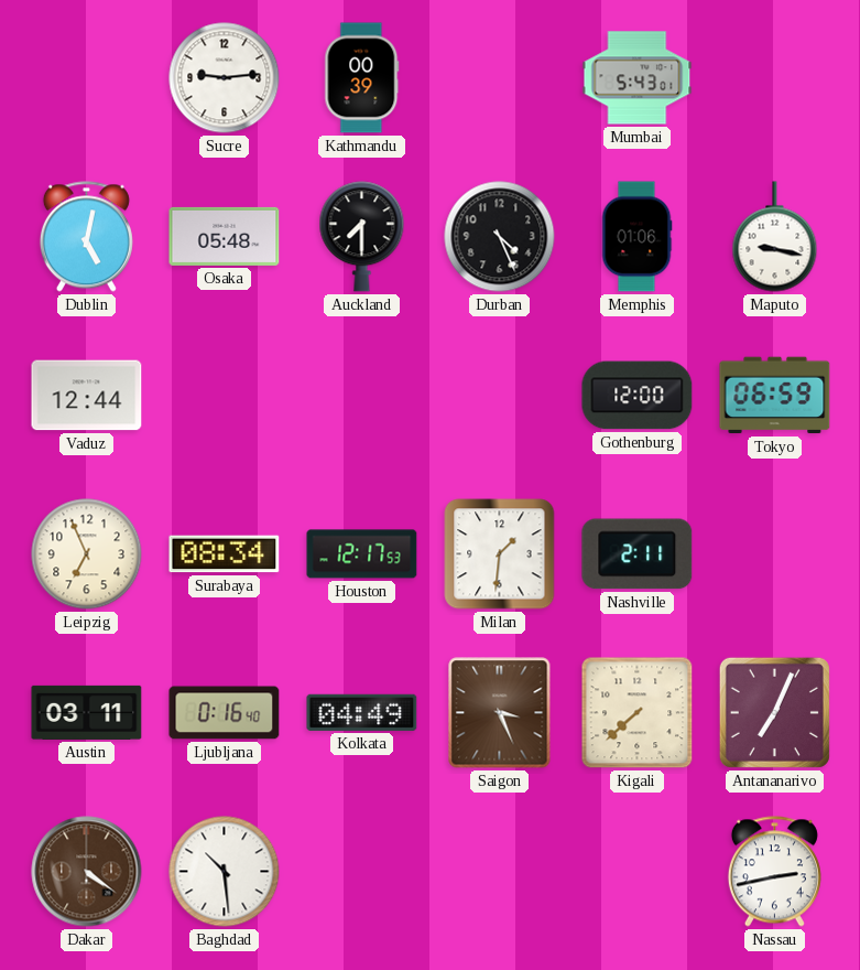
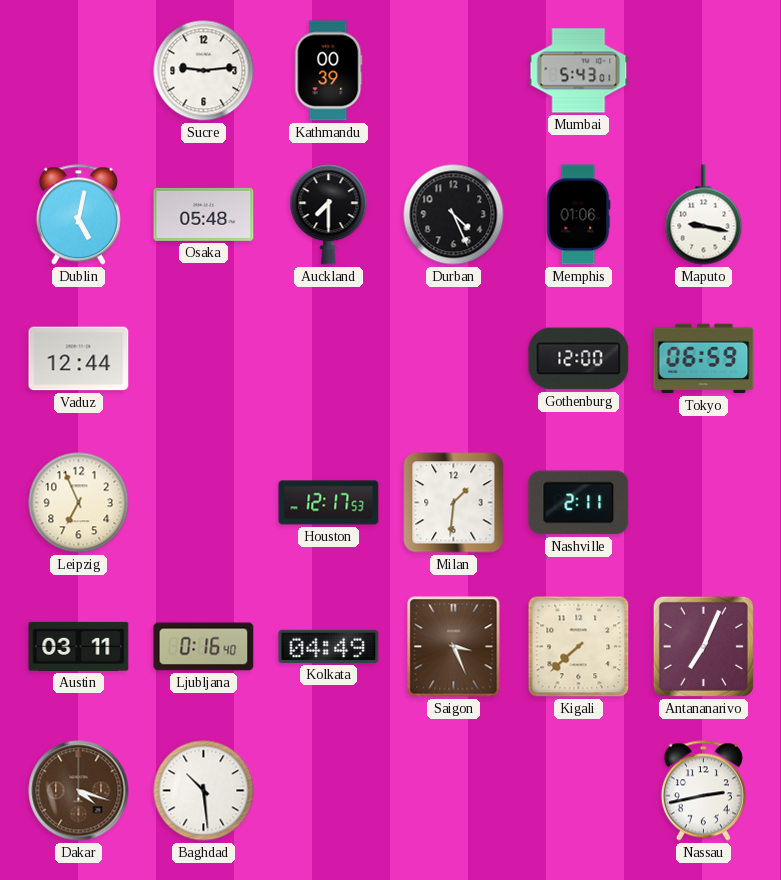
Surabaya: 08:34 -> none
Dakar: 4:21 -> 4:18
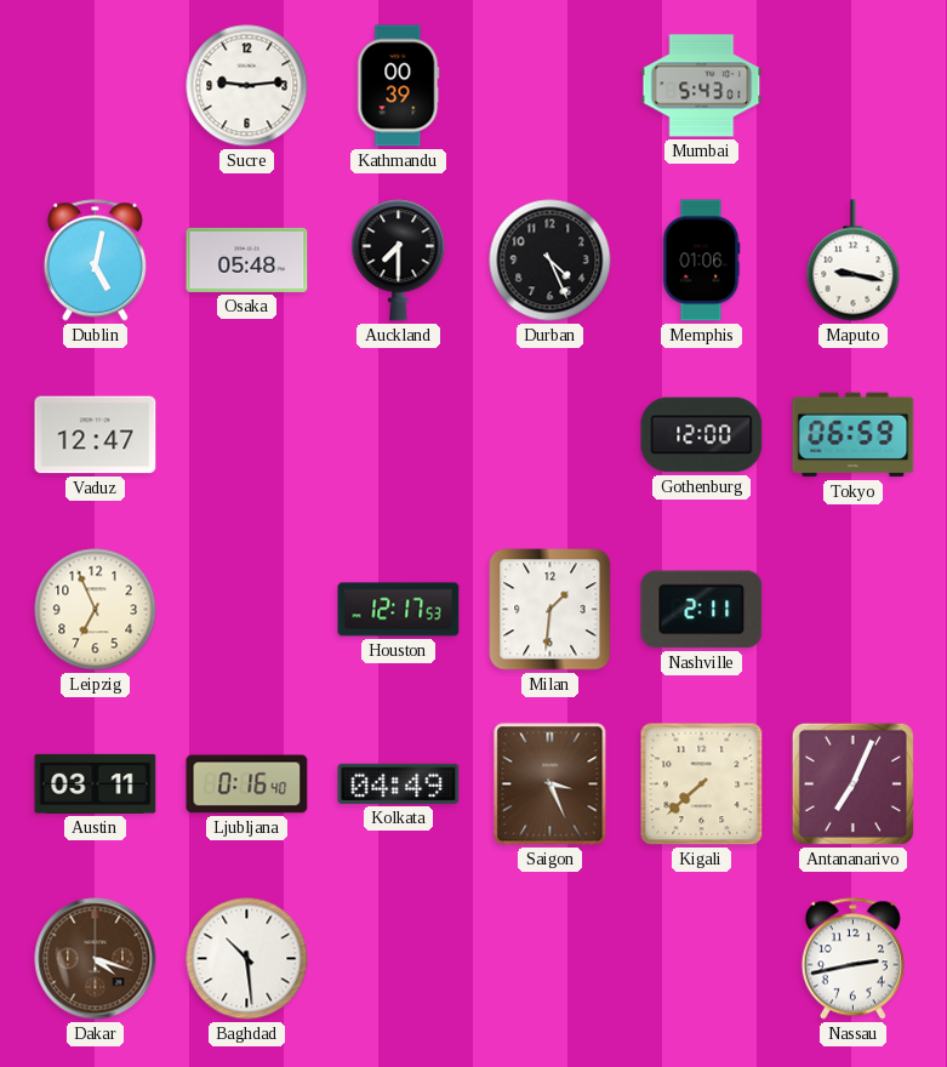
Vaduz: 12:44 -> 12:47
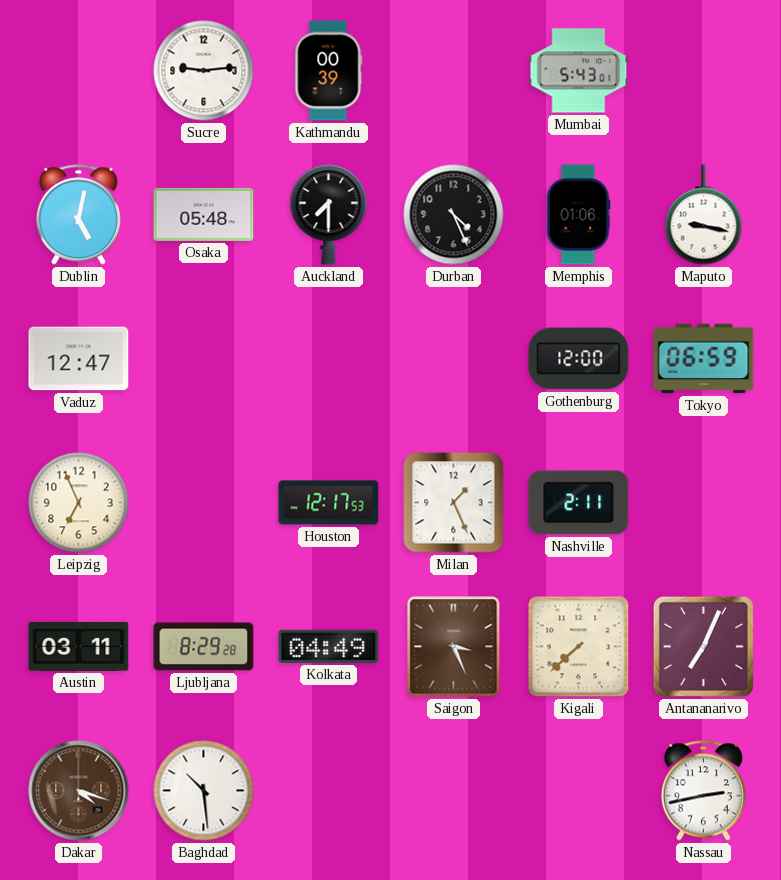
Milan: 1:31 -> 1:26
Ljubljana: 0:16 -> 8:29
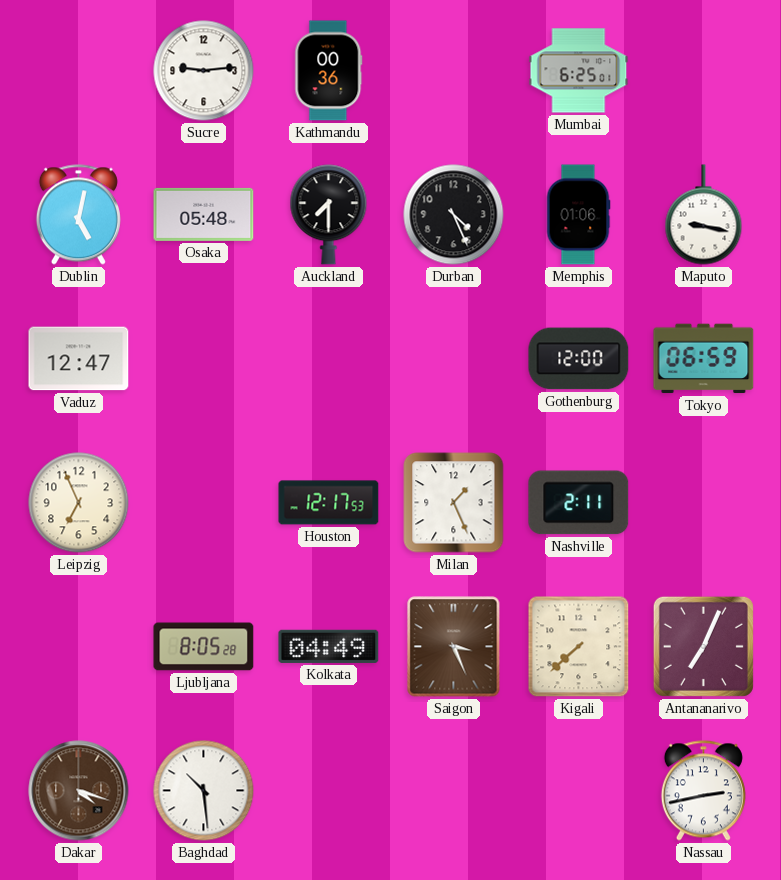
Kathmandu: 00:39 -> 00:36
Mumbai: 5:43 -> 6:25
Austin: 03:11 -> none
Ljubljana: 8:29 -> 8:05
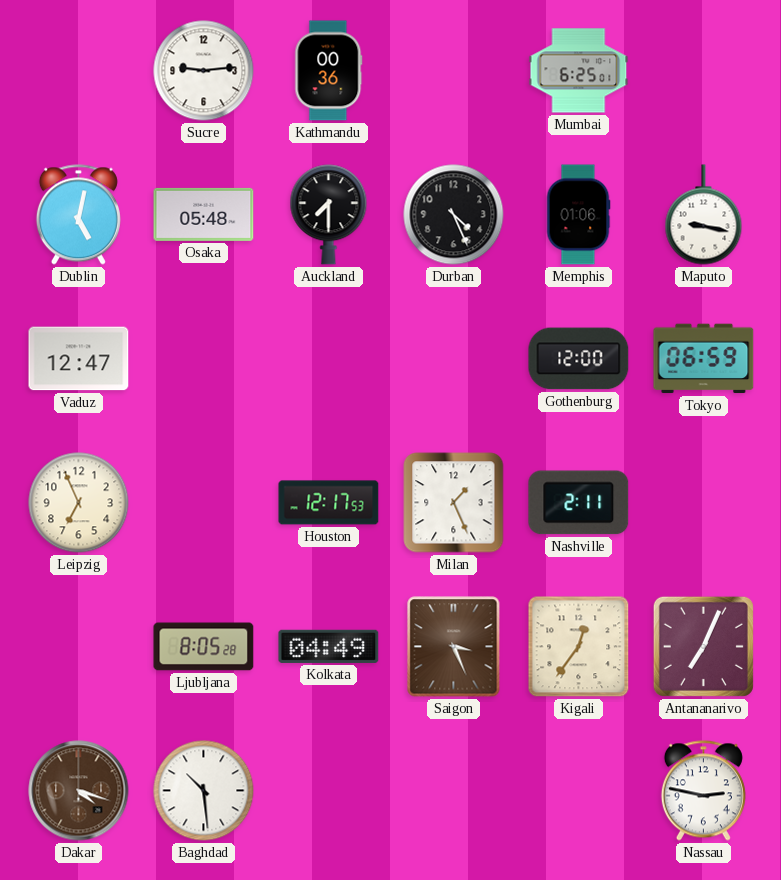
Kigali: 7:38 -> 12:36
Nassau: 2:43 -> 2:47
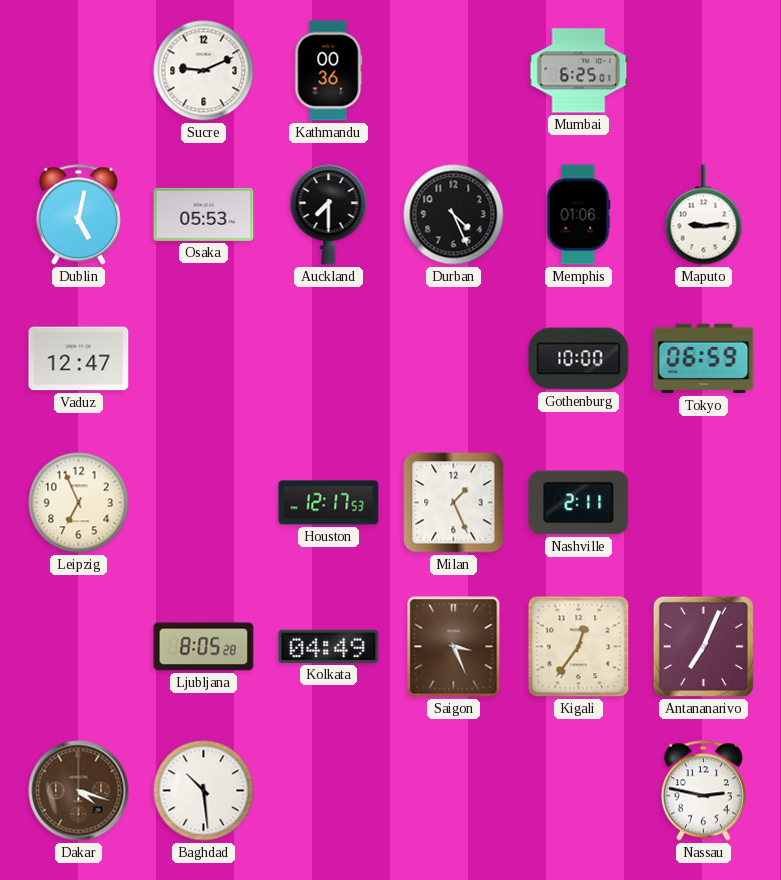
Sucre: 9:14 -> 9:11
Osaka: 05:48 -> 05:53
Maputo: 9:17 -> 9:14
Gothenburg: 12:00 -> 10:00
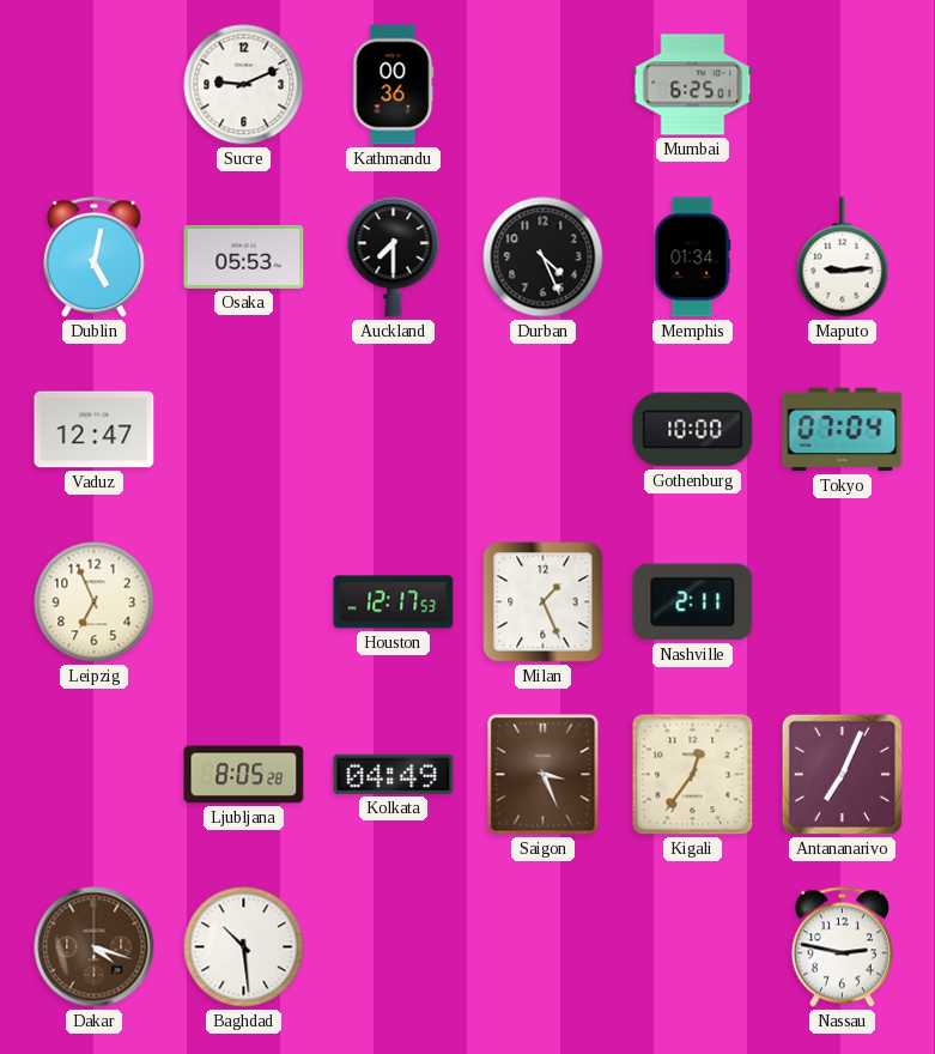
Memphis: 01:06 -> 01:34
Tokyo: 06:59 -> 07:04
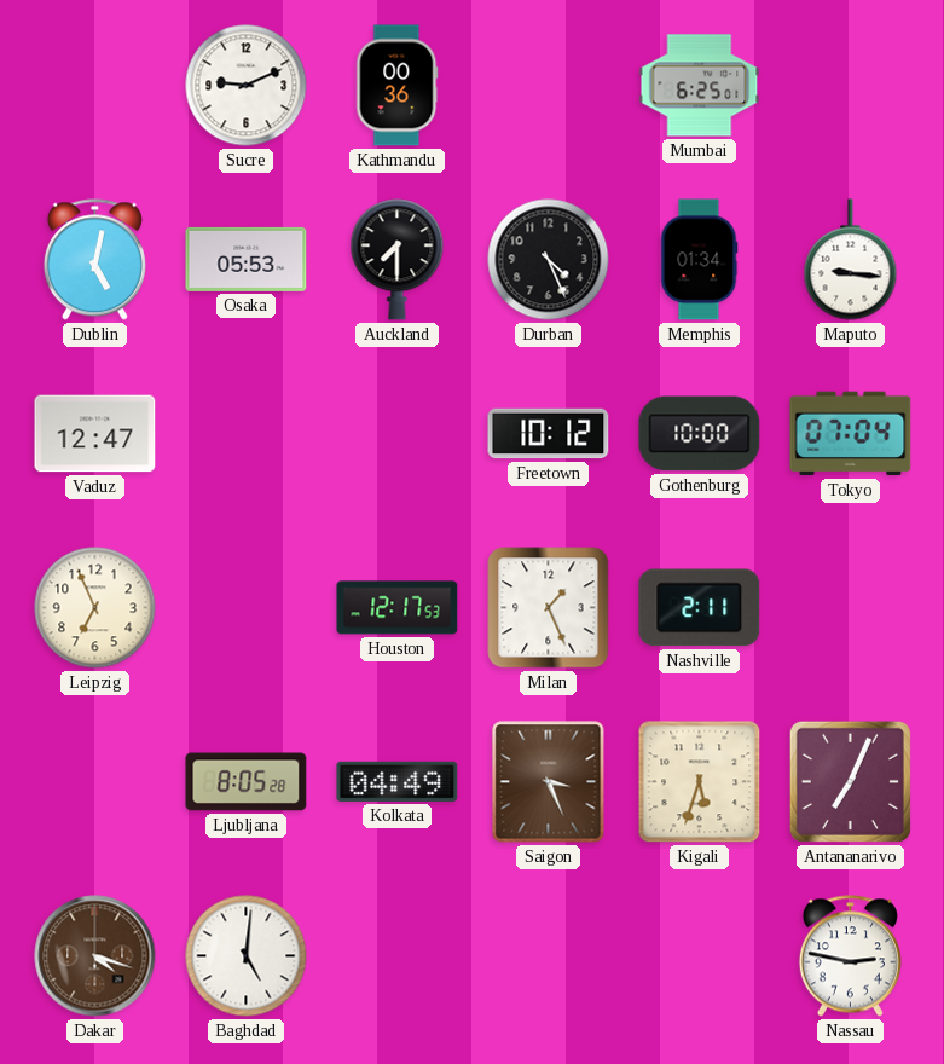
Maputo: 9:14 -> 9:16
Freetown: none -> 10:12
Kigali: 12:36 -> 5:33
Baghdad: 10:29 -> 5:01
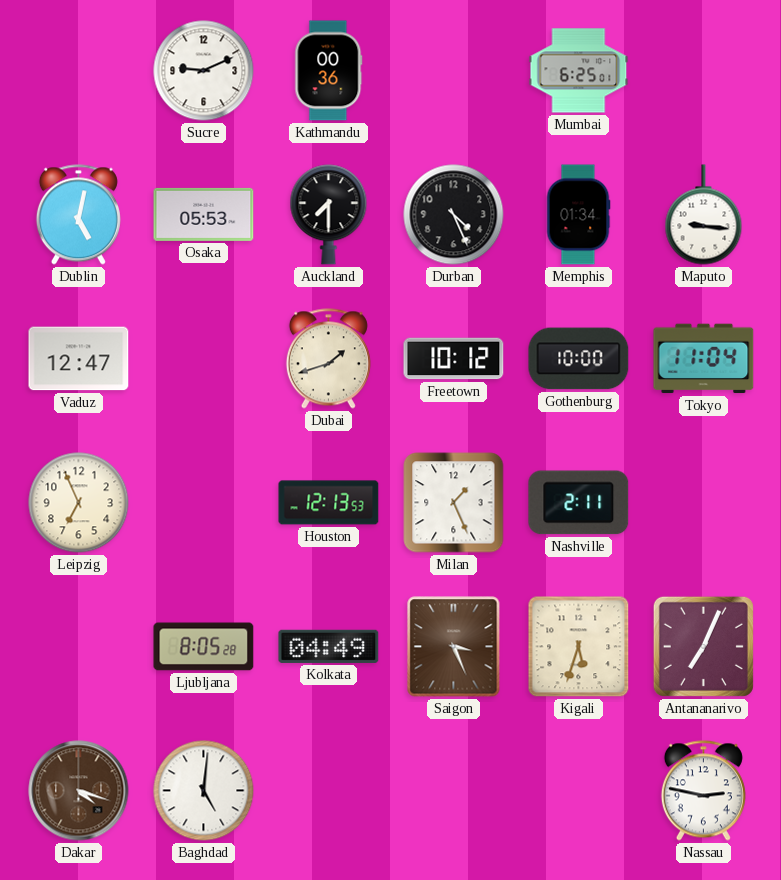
Dubai: none -> 1:42
Tokyo: 07:04 -> 11:04
Houston: 12:17 -> 12:13
